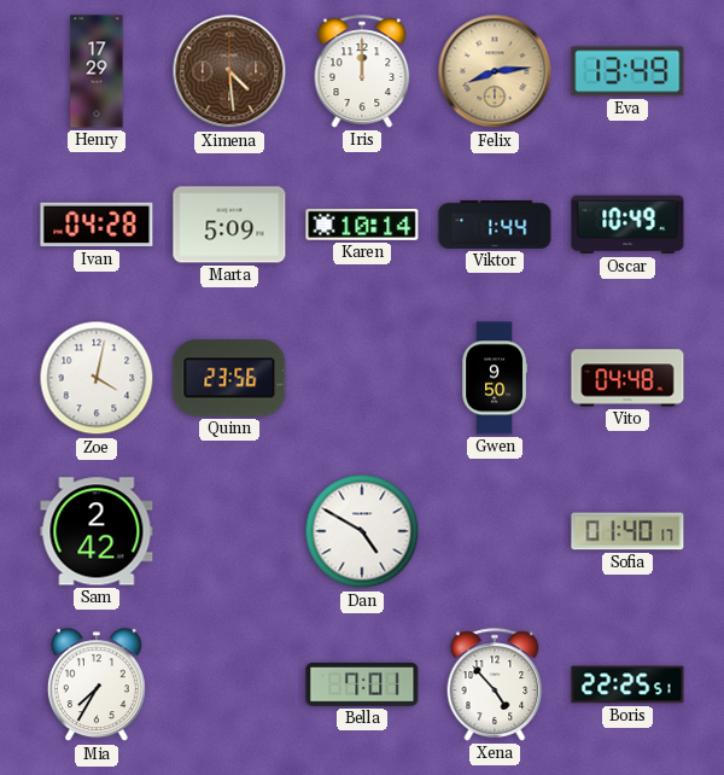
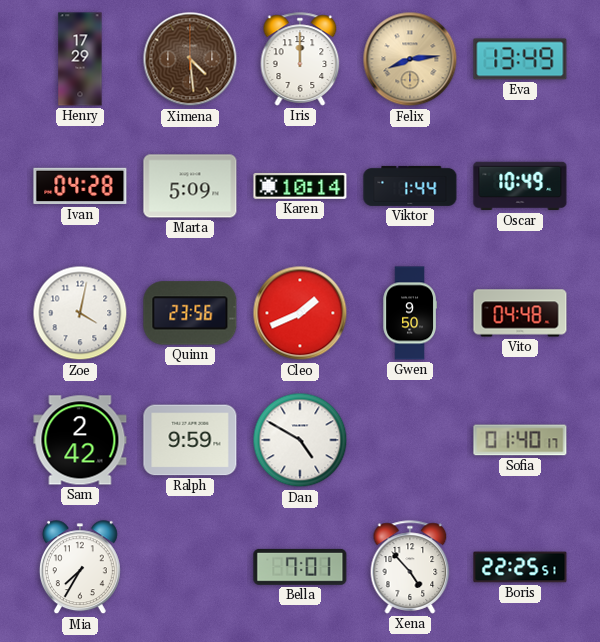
Cleo: none -> 1:41
Ralph: none -> 9:59
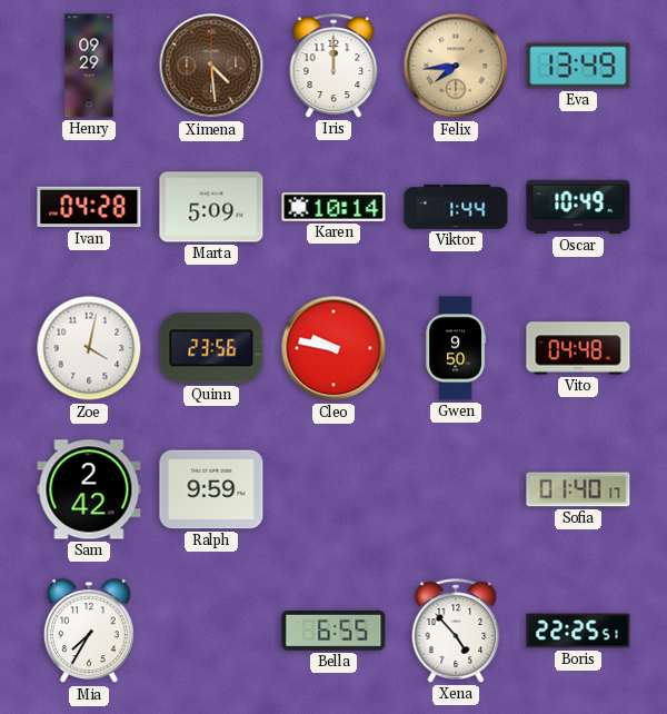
Henry: 17:29 -> 09:29
Felix: 8:14 -> 7:44
Cleo: 1:41 -> 9:47
Dan: 4:50 -> none
Bella: 7:01 -> 6:55
